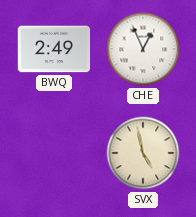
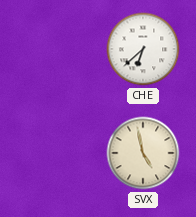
BWQ: 2:49 -> none
CHE: 12:56 -> 6:38
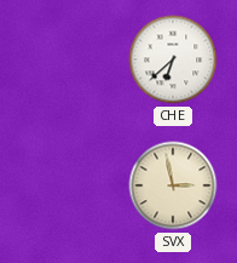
SVX: 4:58 -> 2:58
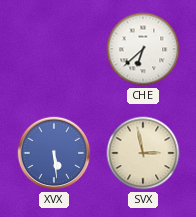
XVX: none -> 5:29
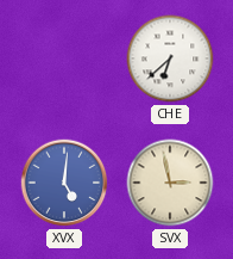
XVX: 5:29 -> 5:01
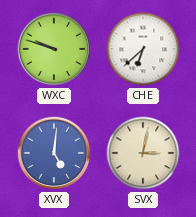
WXC: none -> 9:48
SVX: 2:58 -> 3:02
